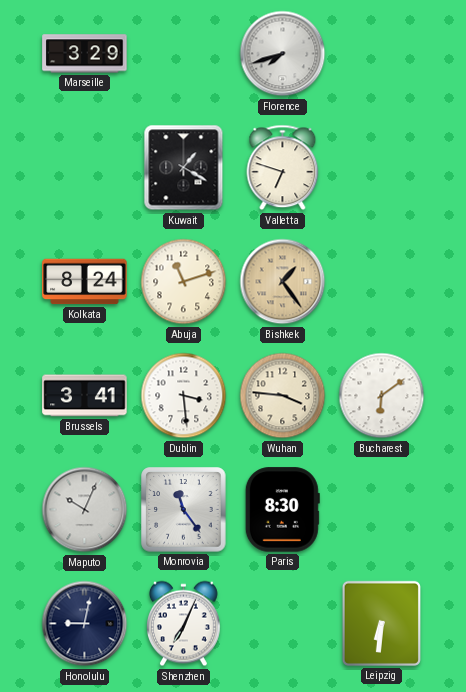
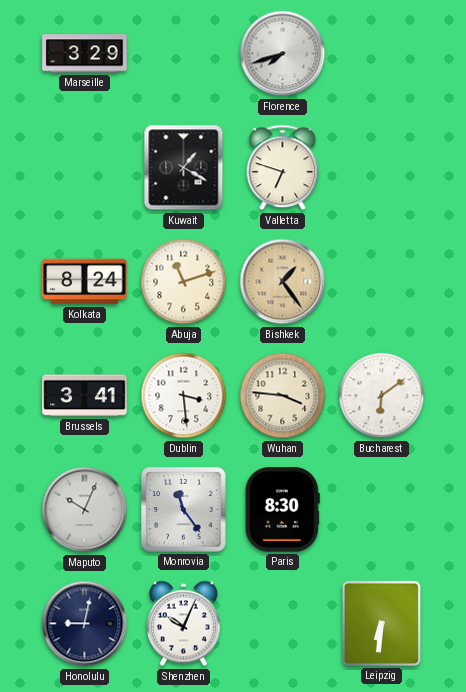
Shenzhen: 7:04 -> 10:04
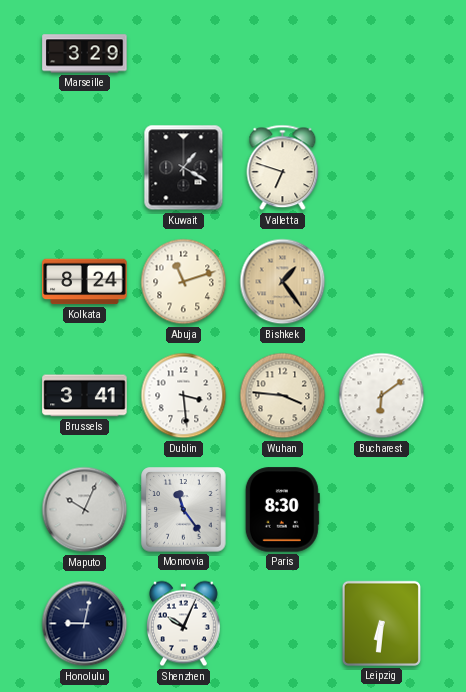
Florence: 7:42 -> none
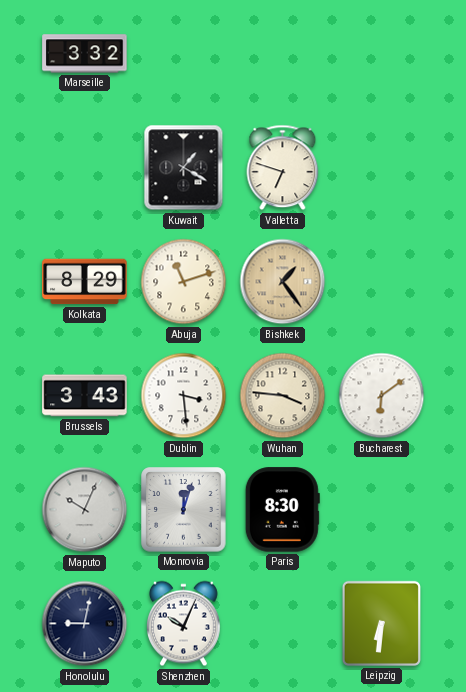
Marseille: 3:29 -> 3:32
Kolkata: 8:24 -> 8:29
Brussels: 3:41 -> 3:43
Monrovia: 11:24 -> 12:03
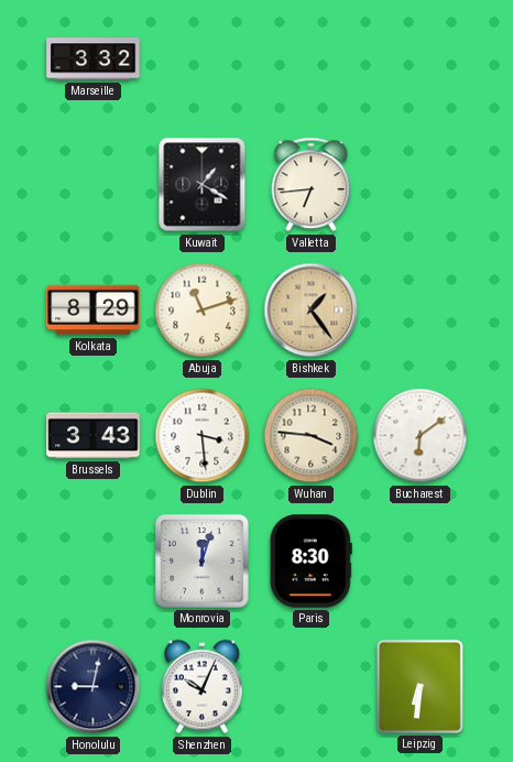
Valletta: 6:48 -> 6:44
Maputo: 10:04 -> none
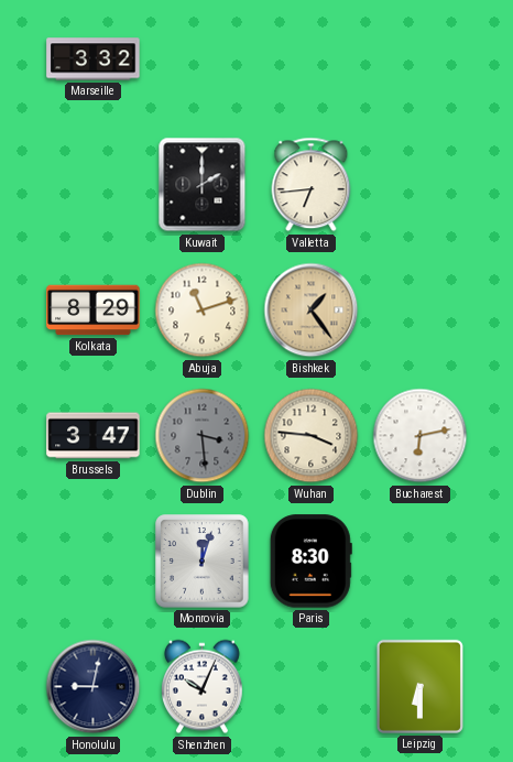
Kuwait: 1:20 -> 2:00
Brussels: 3:43 -> 3:47
Dublin dial: white -> grey
Bucharest: 6:09 -> 6:13
Leipzig: 6:31 -> 6:30
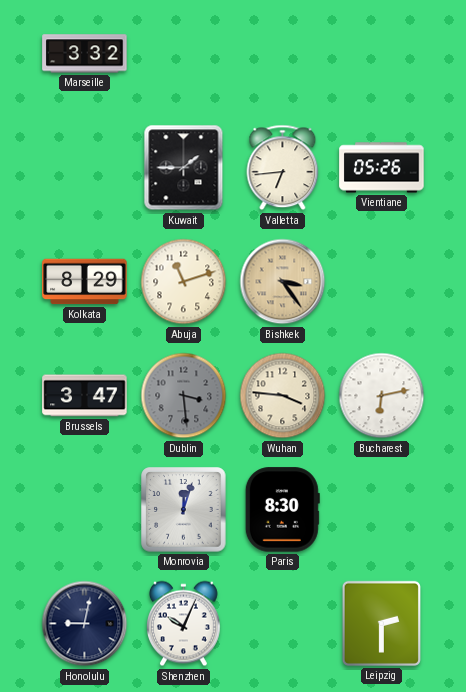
Kuwait: 2:00 -> 1:45
Vientiane: none -> 05:26
Bishkek: 1:24 -> 3:24
Leipzig: 6:30 -> 2:30
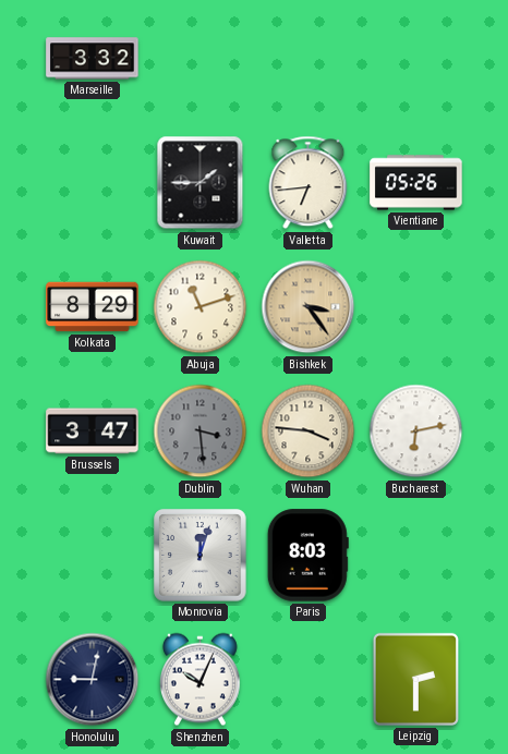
Paris: 8:30 -> 8:03
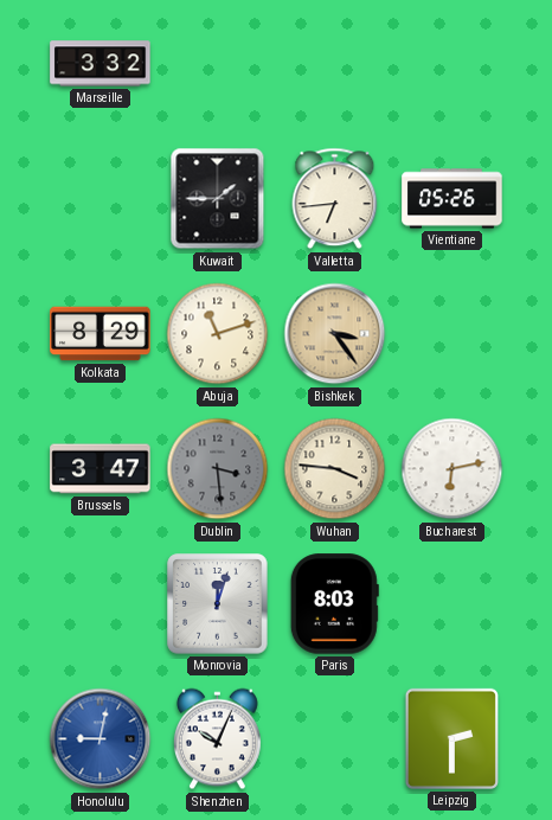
Honolulu dial: navy -> blue
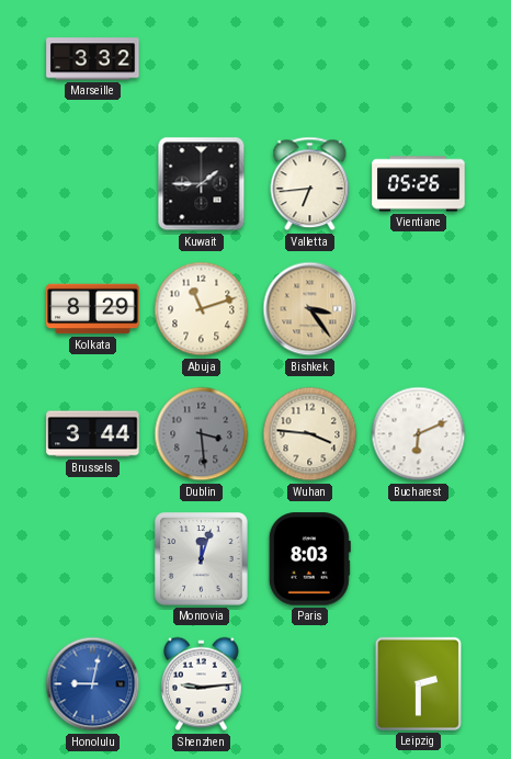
Brussels: 3:47 -> 3:44
Bucharest: 6:13 -> 6:11
Shenzhen: 10:04 -> 9:14
